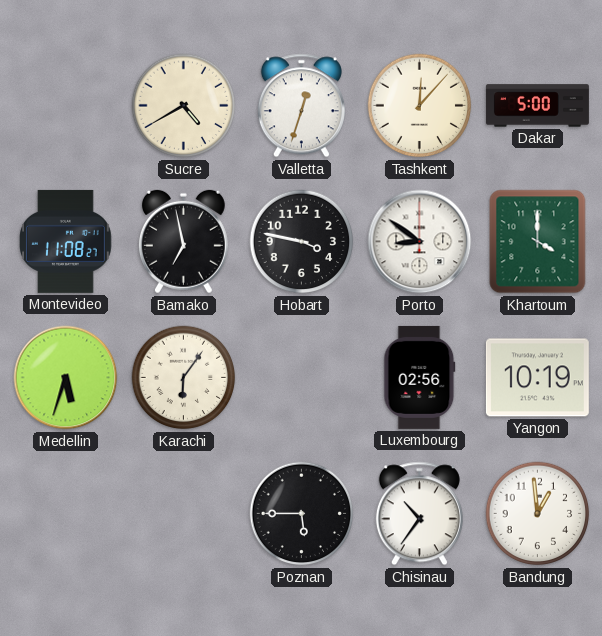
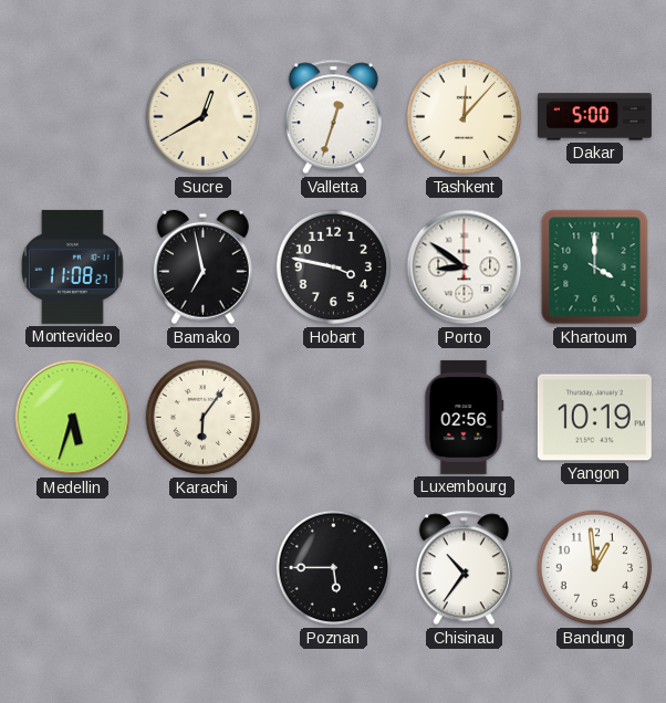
Sucre: 4:40 -> 12:40
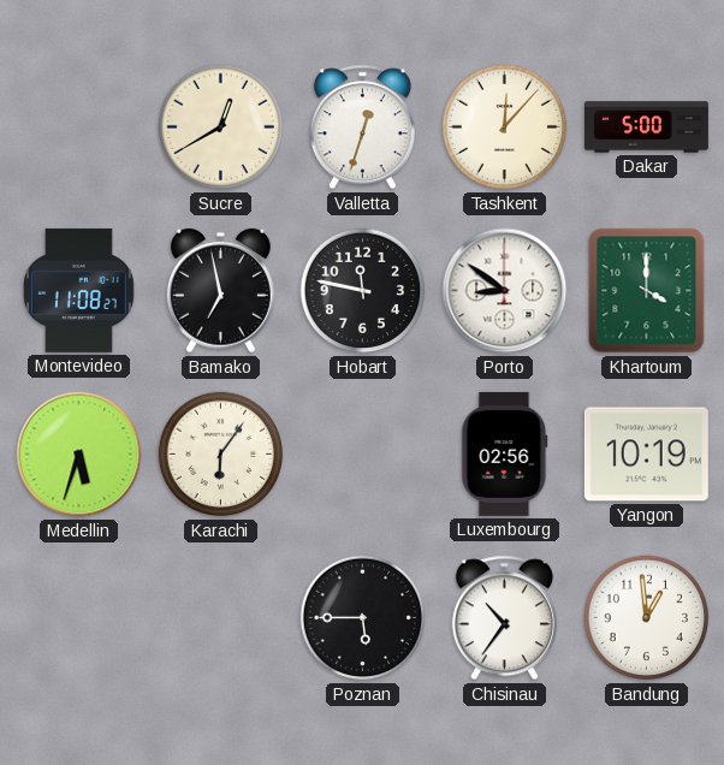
Hobart: 3:47 -> 11:47
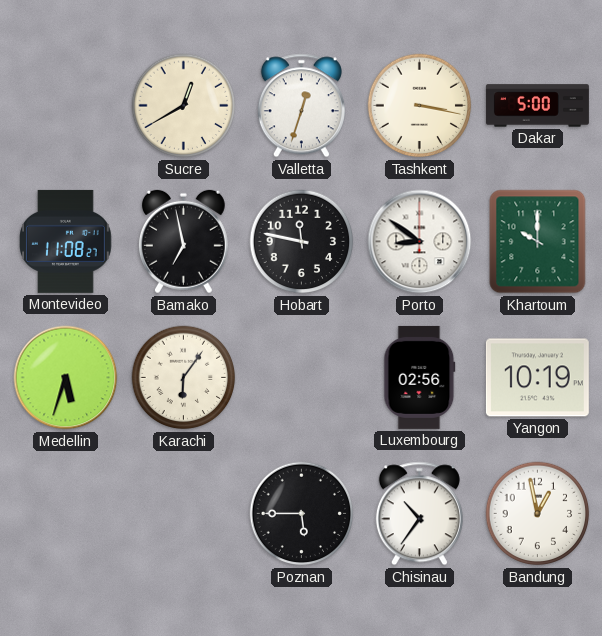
Tashkent: 12:07 -> 3:17
Khartoum: 4:00 -> 10:00
Bandung: 12:59 -> 12:58
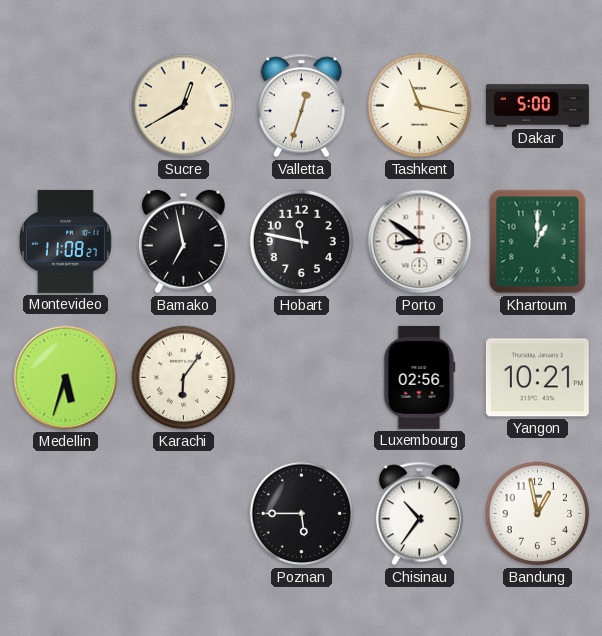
Tashkent: 3:17 -> 11:17
Khartoum: 10:00 -> 1:00
Yangon: 10:19 -> 10:21
